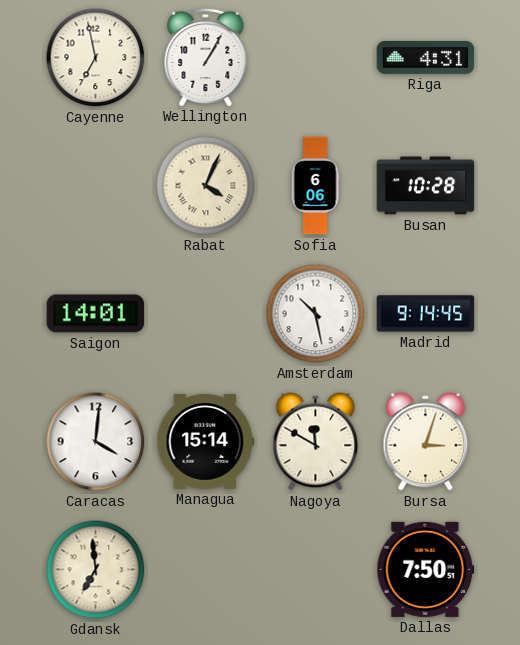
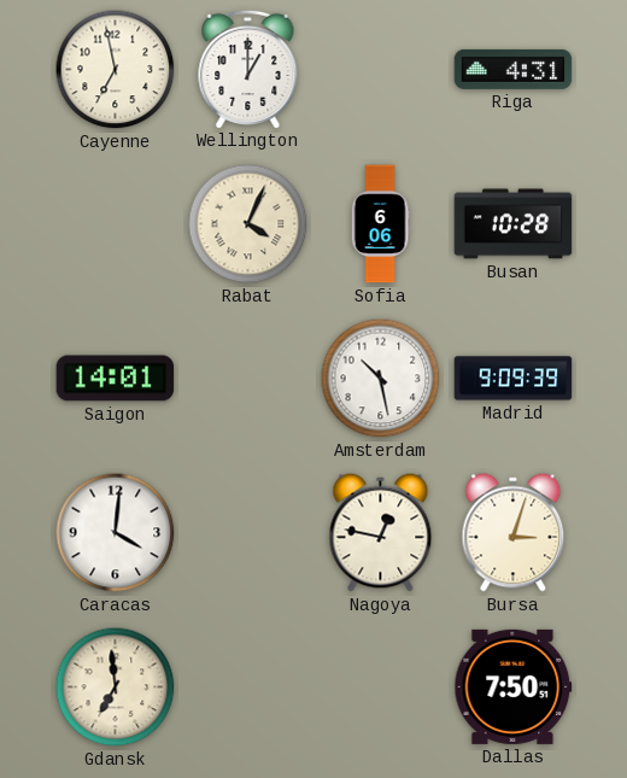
Wellington: 1:05 -> 1:00
Madrid: 9:14 -> 9:09
Managua: 15:14 -> none
Nagoya: 11:50 -> 12:47
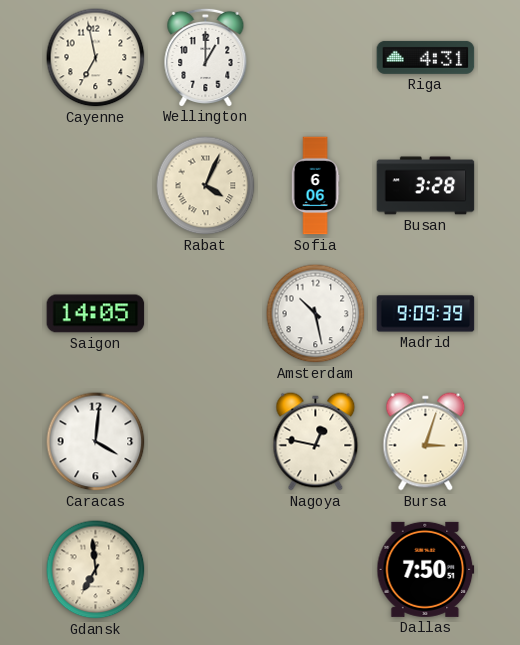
Busan: 10:28 -> 3:28
Saigon: 14:01 -> 14:05
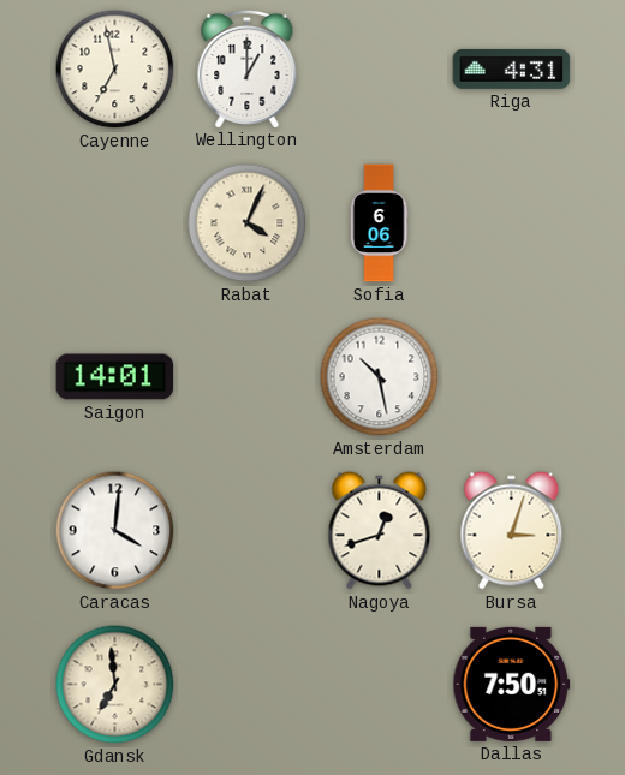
Busan: 3:28 -> none
Saigon: 14:05 -> 14:01
Madrid: 9:09 -> none
Nagoya: 12:47 -> 12:42
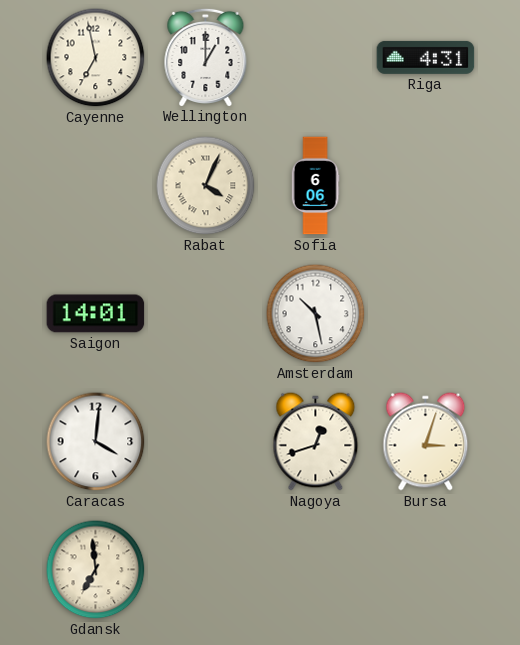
Dallas: 7:50 -> none
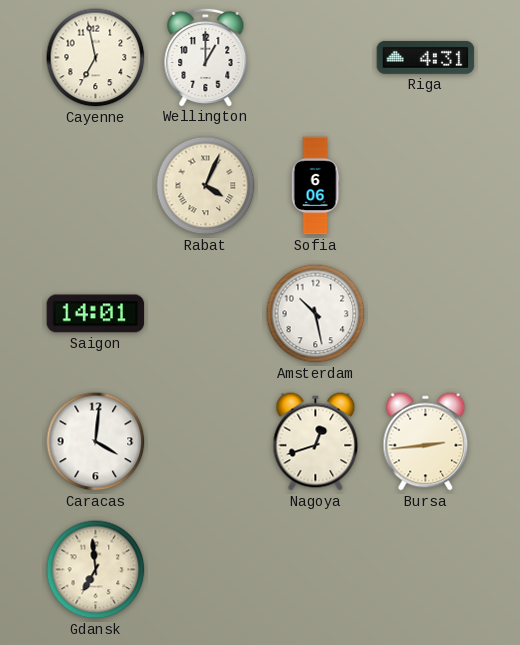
Bursa: 3:03 -> 2:44
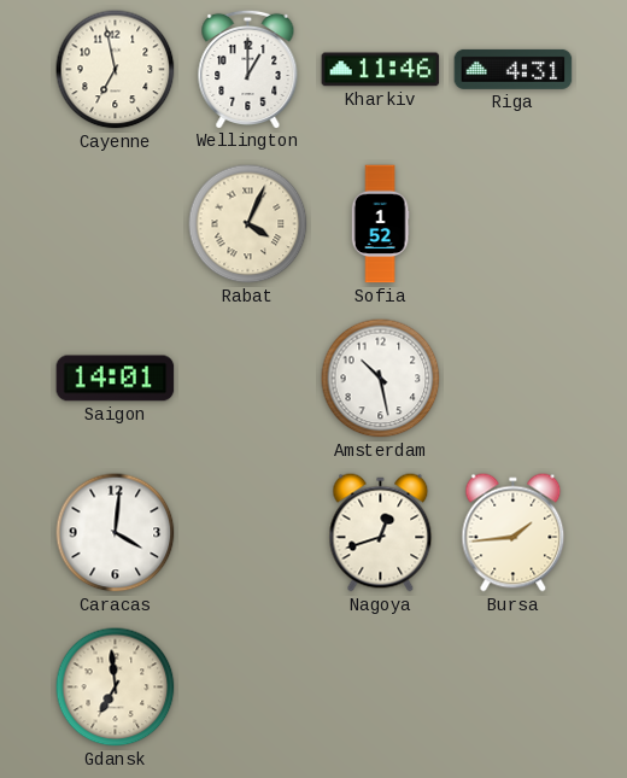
Kharkiv: none -> 11:46
Sofia: 6:06 -> 1:52
Bursa: 2:44 -> 1:44
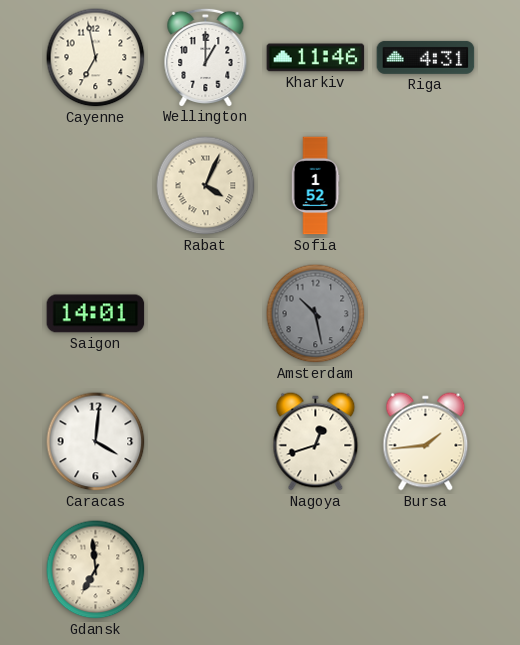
Amsterdam dial: white -> grey
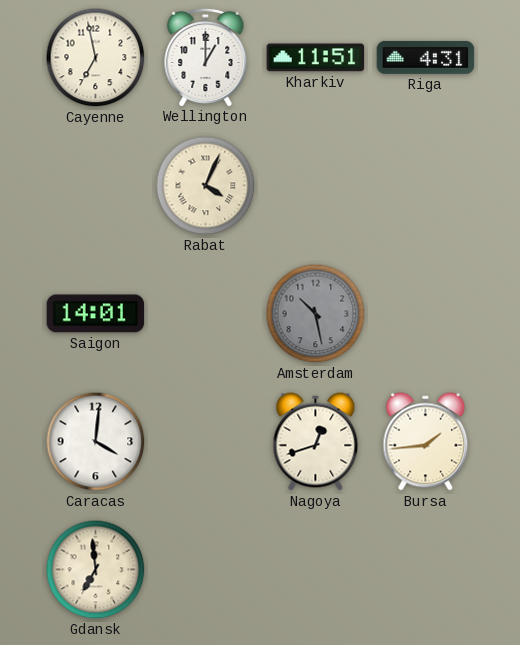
Kharkiv: 11:46 -> 11:51
Sofia: 1:52 -> none
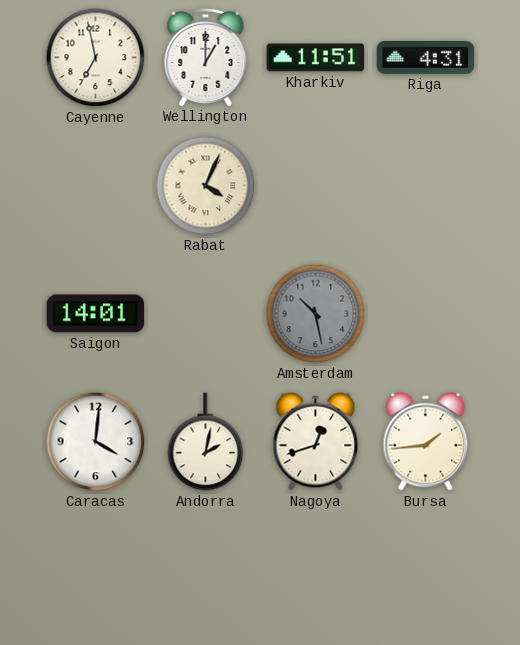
Andorra: none -> 2:02
Gdansk: 6:59 -> none
